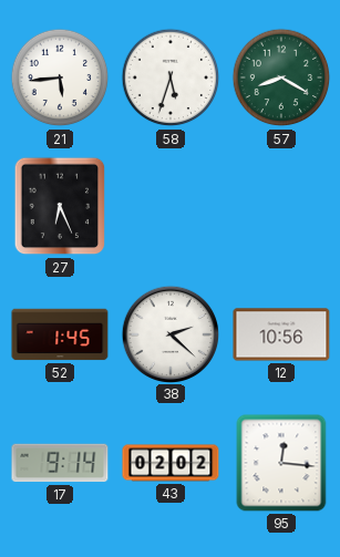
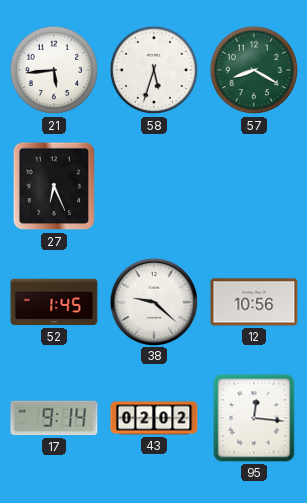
38: 2:22 -> 9:22
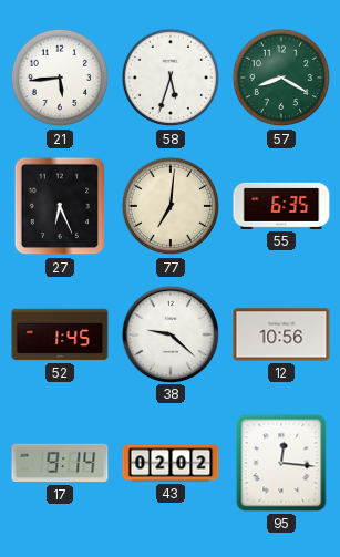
77: none -> 7:01
55: none -> 6:35
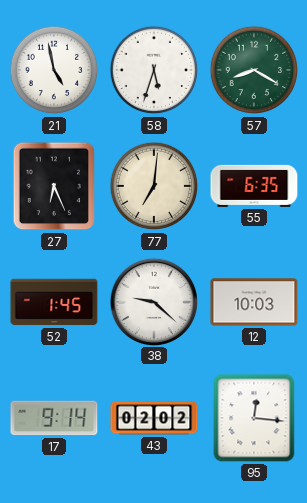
21: 5:44 -> 4:58
12: 10:56 -> 10:03
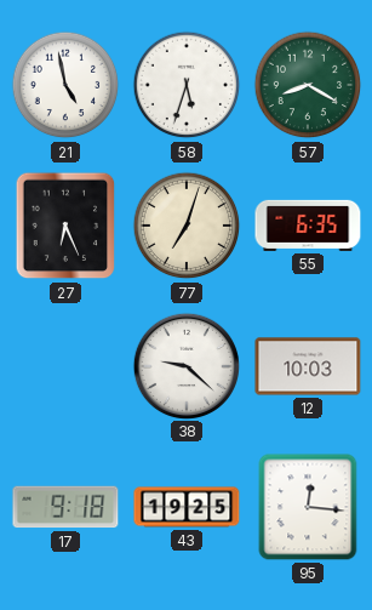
77: 7:01 -> 7:03
52: 1:45 -> none
17: 9:14 -> 9:18
43: 02:02 -> 19:25
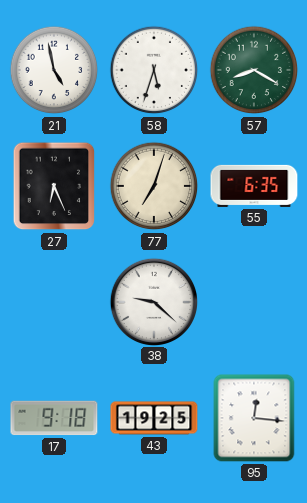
12: 10:03 -> none
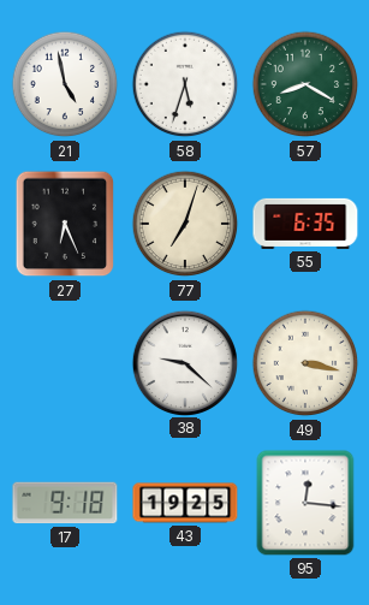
49: none -> 3:17
